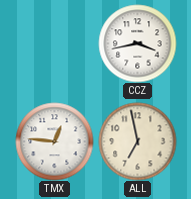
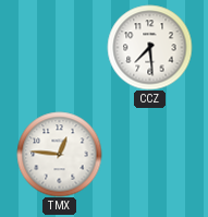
CCZ: 3:43 -> 7:29
ALL: 6:58 -> none
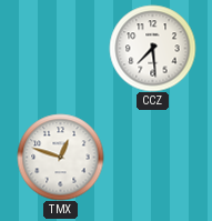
TMX: 12:46 -> 12:48
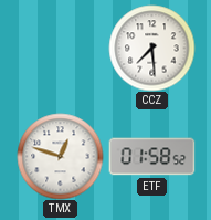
ETF: none -> 01:58
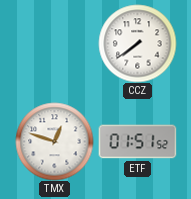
CCZ: 7:29 -> 7:39
ETF: 01:58 -> 01:51
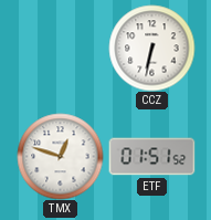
CCZ: 7:39 -> 6:32
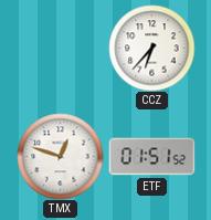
CCZ: 6:32 -> 6:37
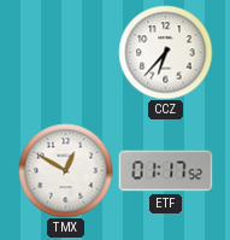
TMX: 12:48 -> 12:50
ETF: 01:51 -> 01:17
